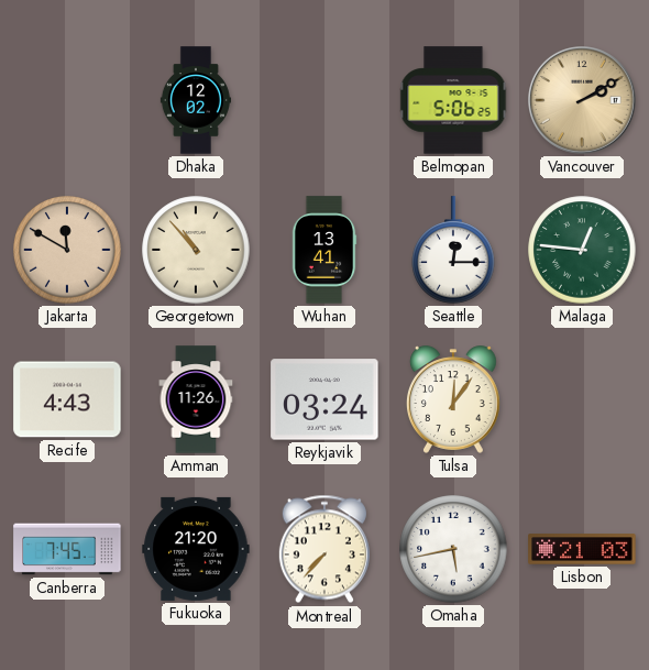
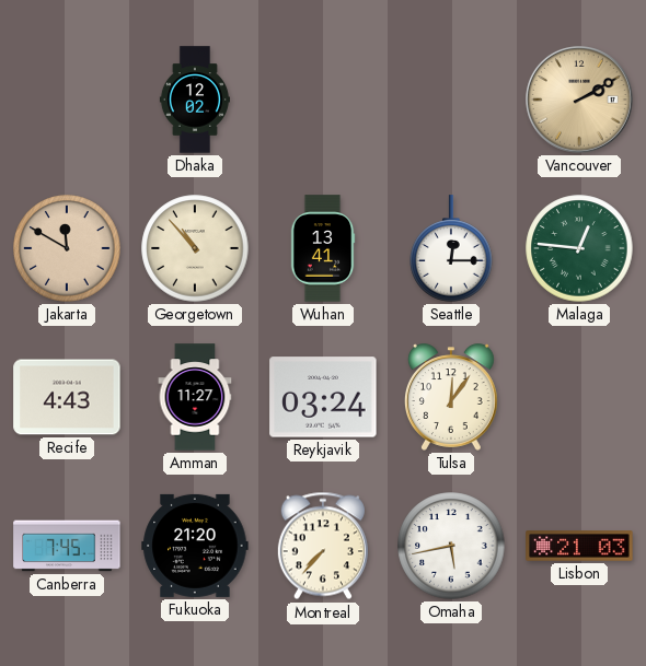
Belmopan: 5:06 -> none
Amman: 11:26 -> 11:27
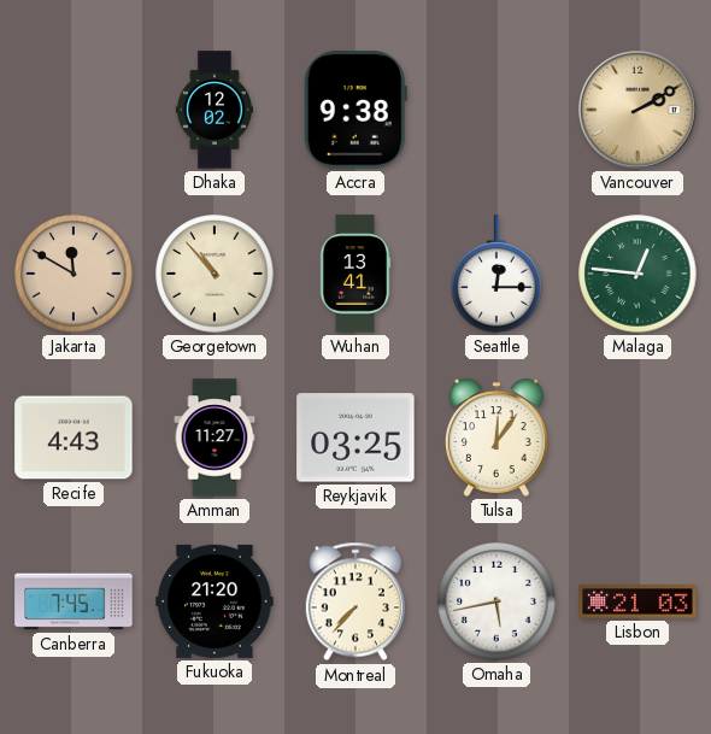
Accra: none -> 9:38
Reykjavik: 03:24 -> 03:25
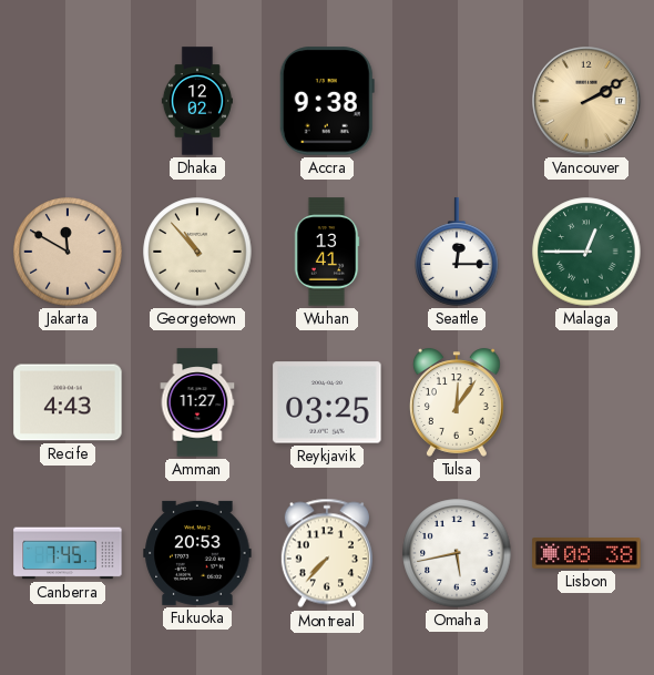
Malaga: 12:46 -> 12:45
Fukuoka: 21:20 -> 20:53
Lisbon: 21:03 -> 08:38
